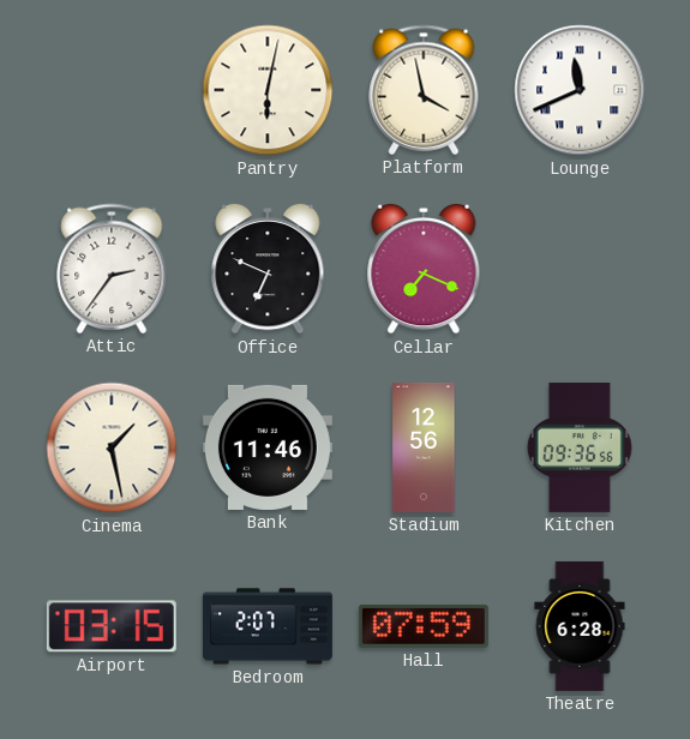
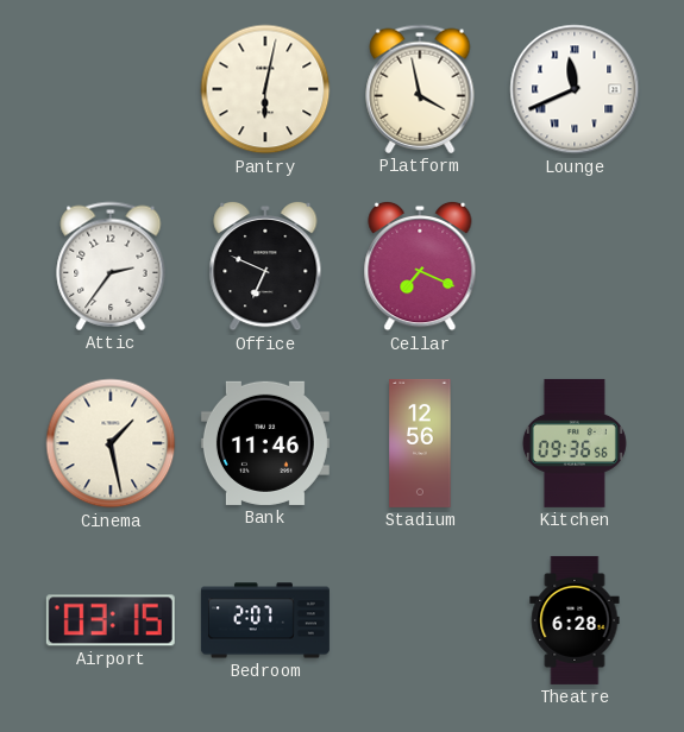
Hall: 07:59 -> none
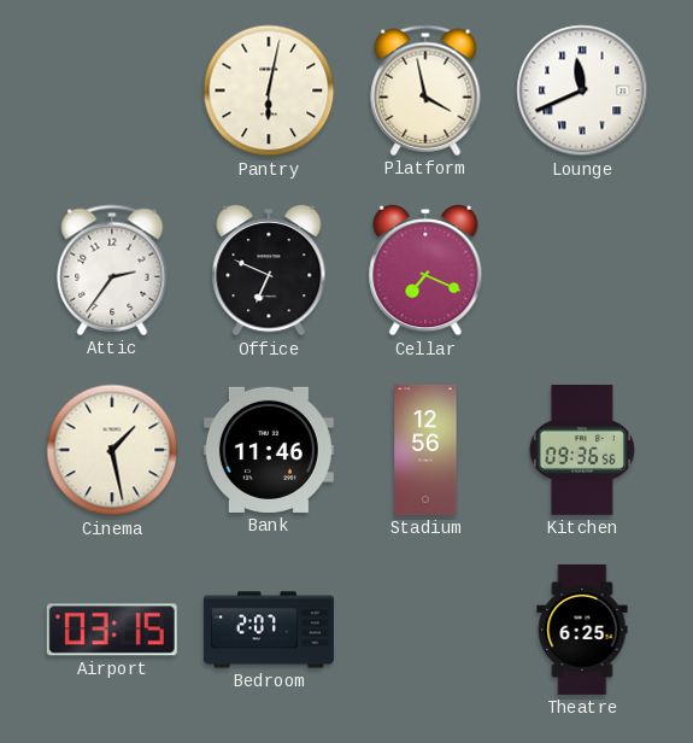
Theatre: 6:28 -> 6:25
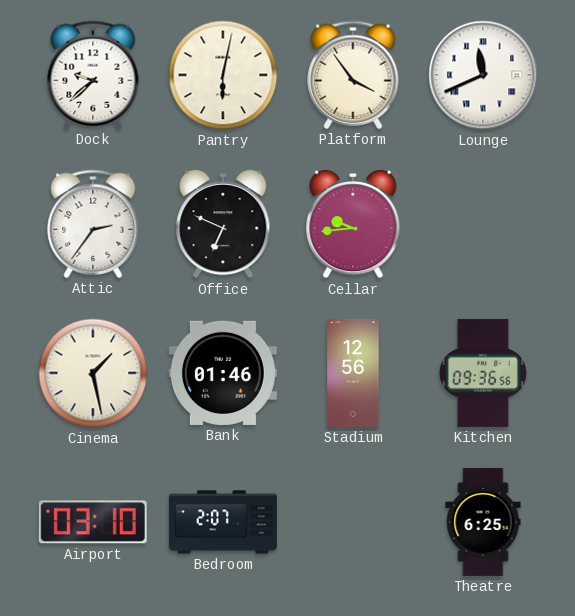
Dock: none -> 9:38
Platform: 3:58 -> 3:54
Cellar: 7:19 -> 9:44
Bank: 11:46 -> 01:46
Airport: 03:15 -> 03:10
